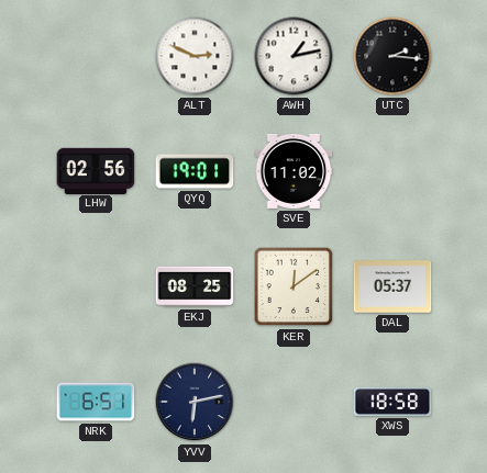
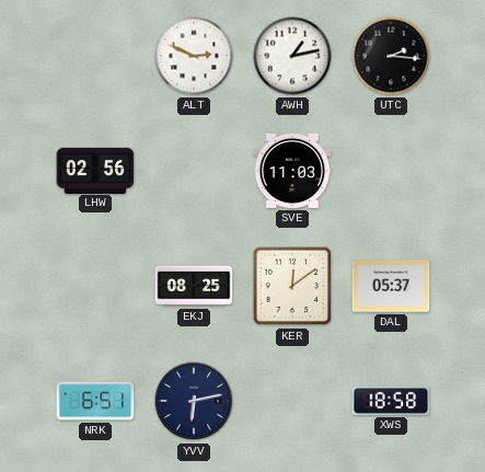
QYQ: 19:01 -> none
SVE: 11:02 -> 11:03
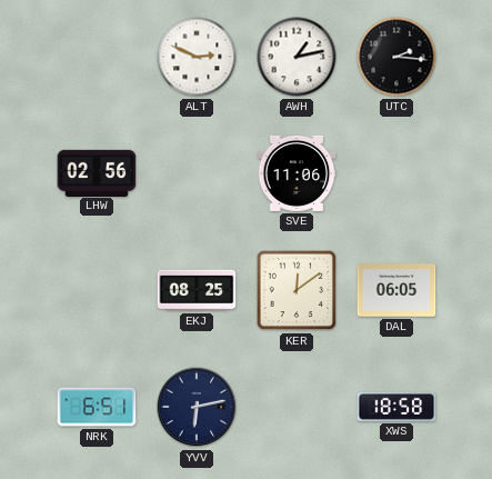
SVE: 11:03 -> 11:06
DAL: 05:37 -> 06:05
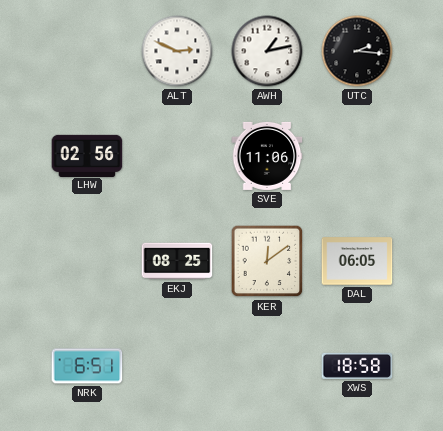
YVV: 6:13 -> none
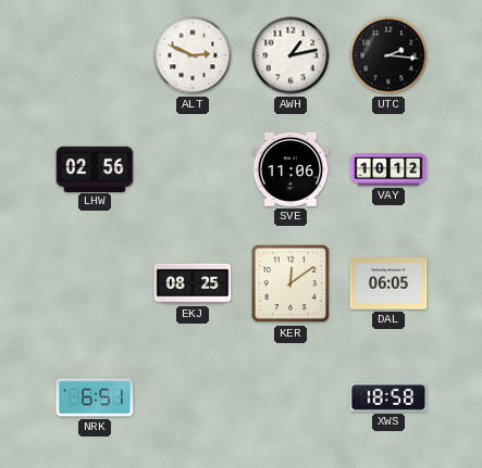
VAY: none -> 10:12
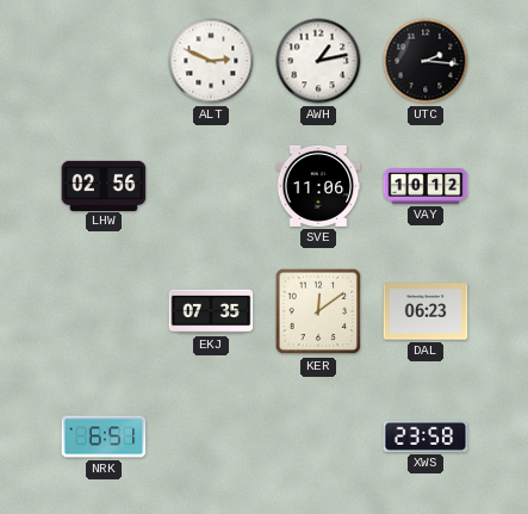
EKJ: 08:25 -> 07:35
DAL: 06:05 -> 06:23
XWS: 18:58 -> 23:58
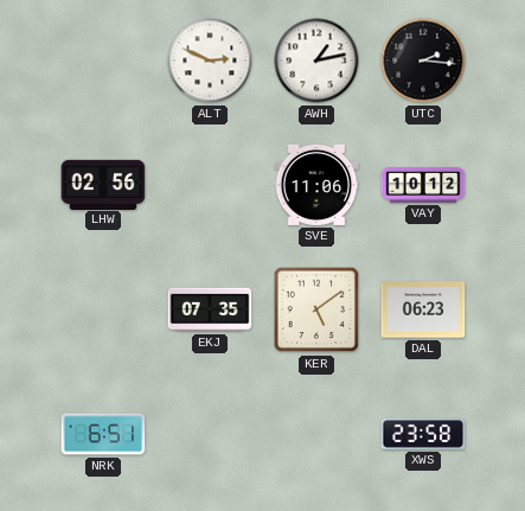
KER: 12:09 -> 5:09
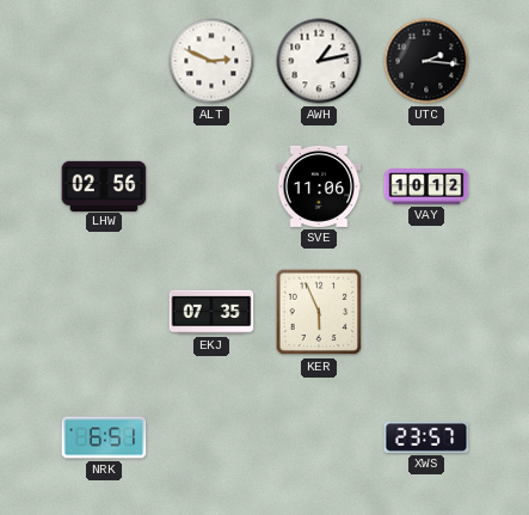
KER: 5:09 -> 5:56
DAL: 06:23 -> none
XWS: 23:58 -> 23:57
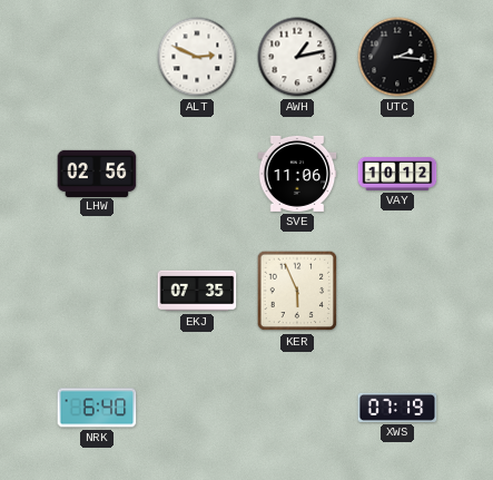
NRK: 6:51 -> 6:40
XWS: 23:57 -> 07:19
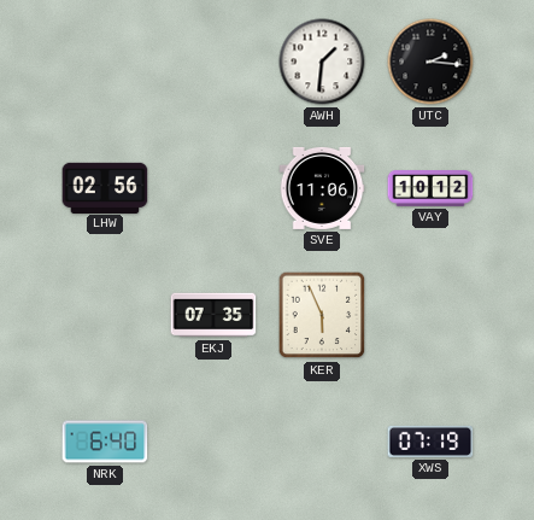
ALT: 2:49 -> none
AWH: 1:13 -> 1:31
